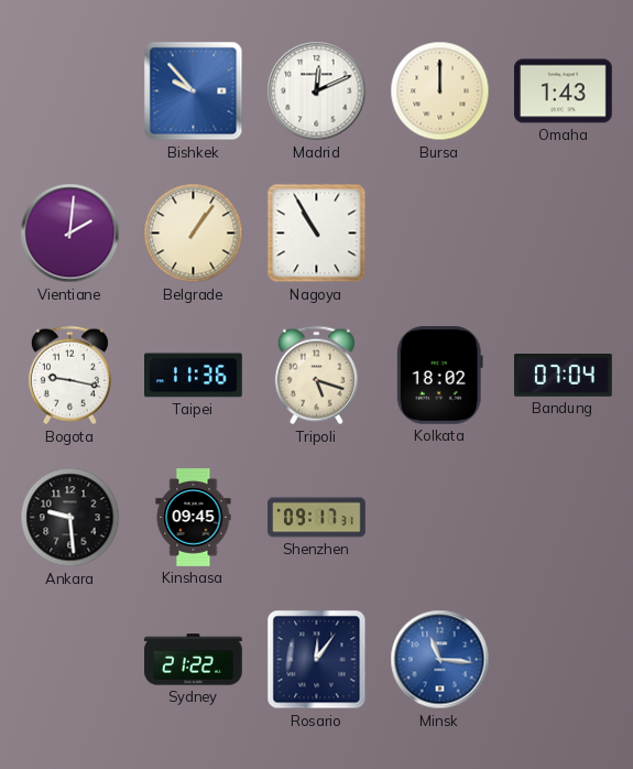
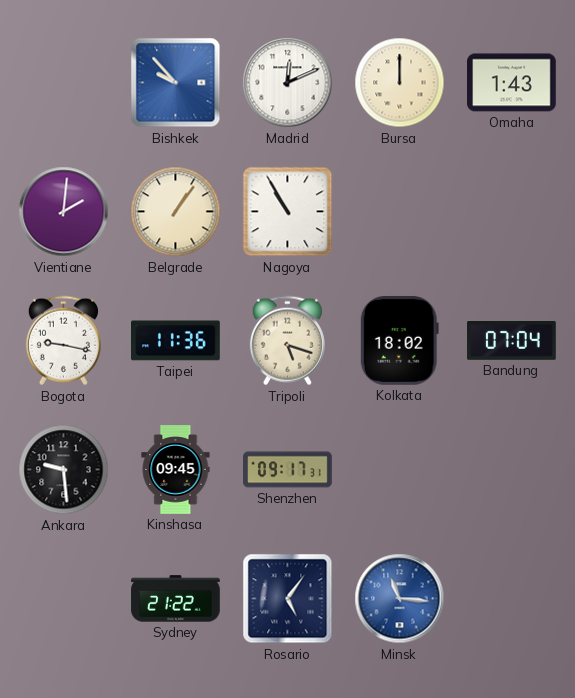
Rosario: 12:06 -> 5:06
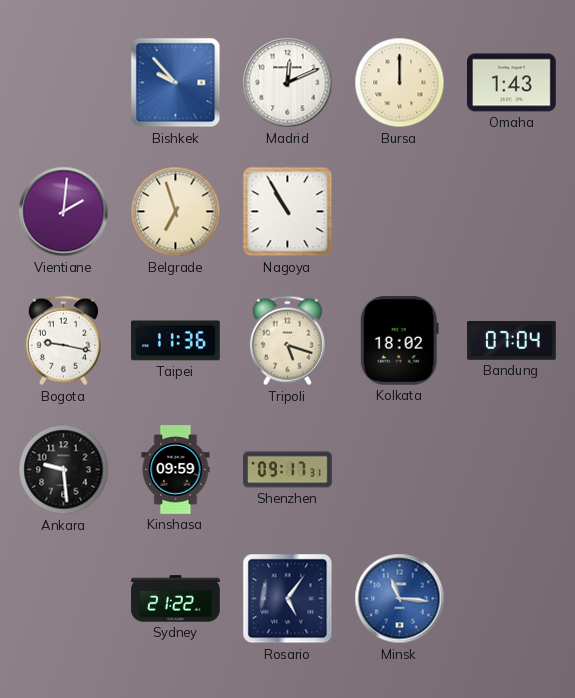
Belgrade: 1:06 -> 6:57
Kinshasa: 09:45 -> 09:59
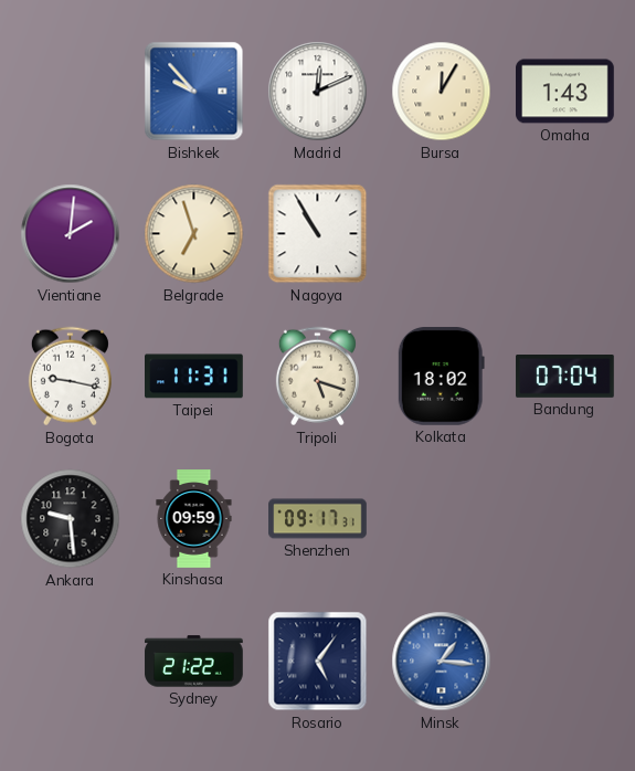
Bursa: 12:00 -> 12:05
Taipei: 11:36 -> 11:31
Minsk: 11:16 -> 1:16
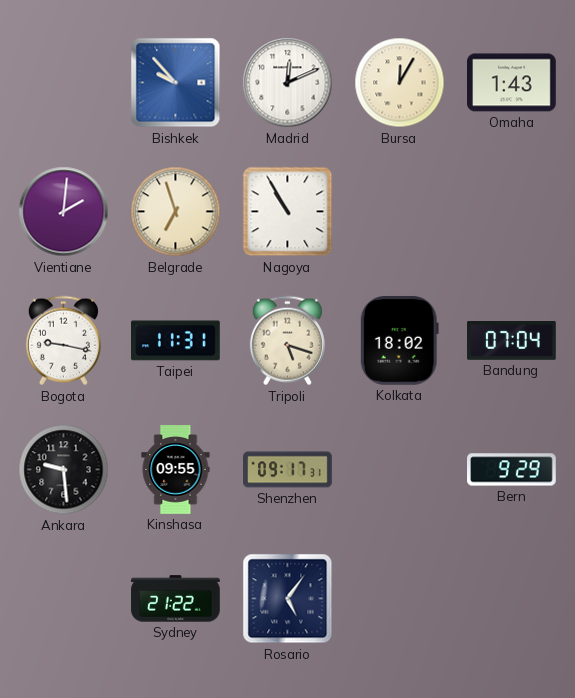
Kinshasa: 09:59 -> 09:55
Bern: none -> 9:29
Minsk: 1:16 -> none
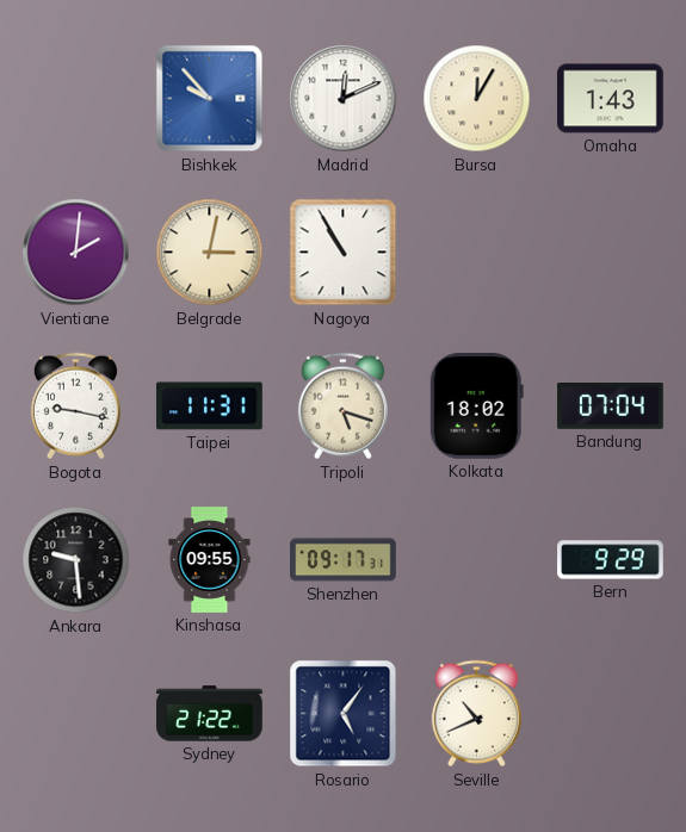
Belgrade: 6:57 -> 3:02
Seville: none -> 10:41
